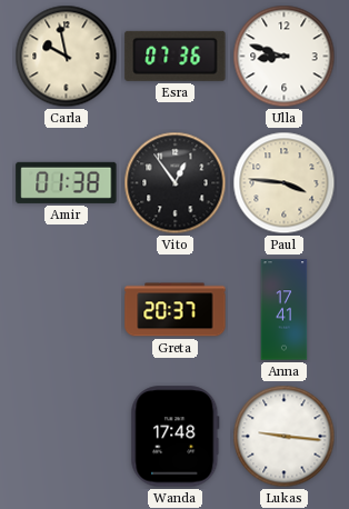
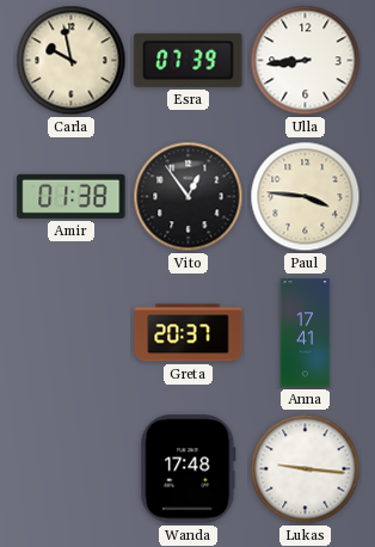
Esra: 07:36 -> 07:39
Ulla: 8:48 -> 8:44
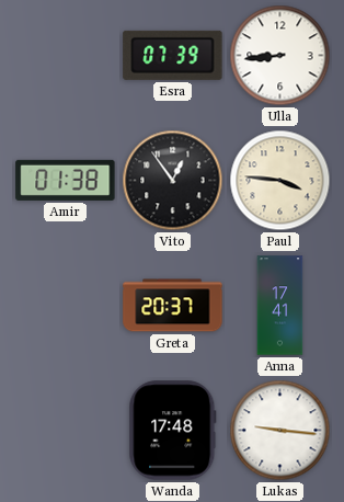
Carla: 9:58 -> none
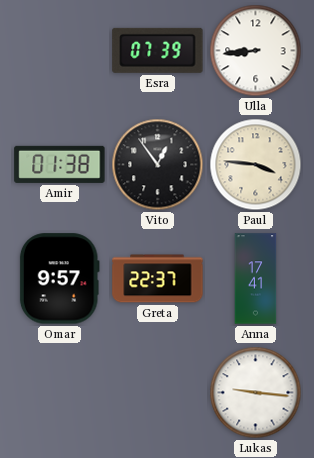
Omar: none -> 9:57
Greta: 20:37 -> 22:37
Wanda: 17:48 -> none
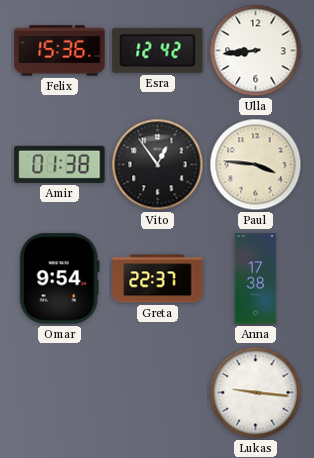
Felix: none -> 15:36
Esra: 07:39 -> 12:42
Omar: 9:57 -> 9:54
Anna: 17:41 -> 17:38
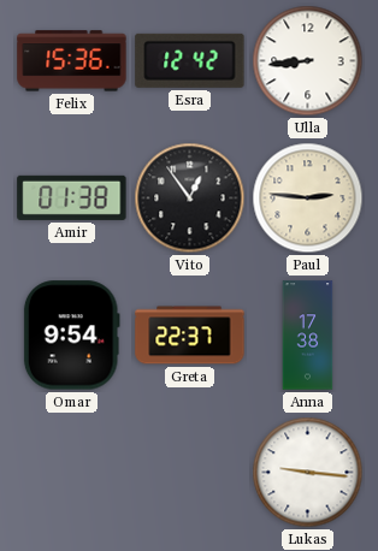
Paul: 3:46 -> 2:46
